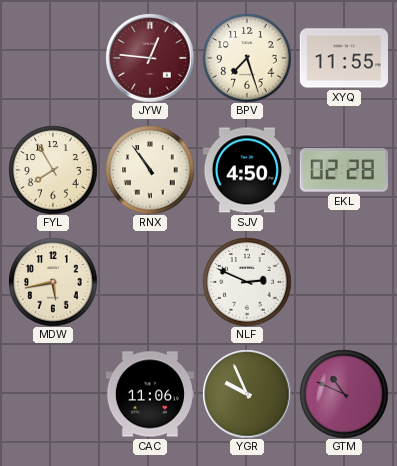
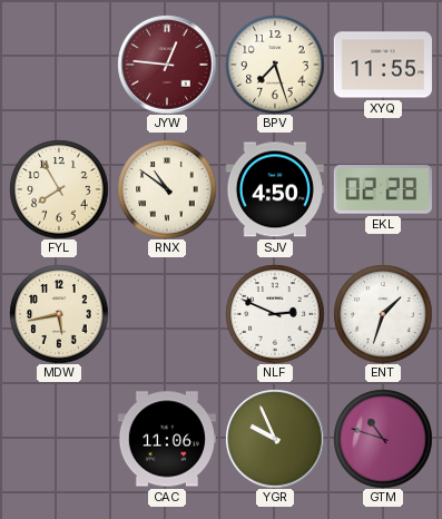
RNX: 10:54 -> 10:51
ENT: none -> 1:33
GTM: 10:49 -> 10:48
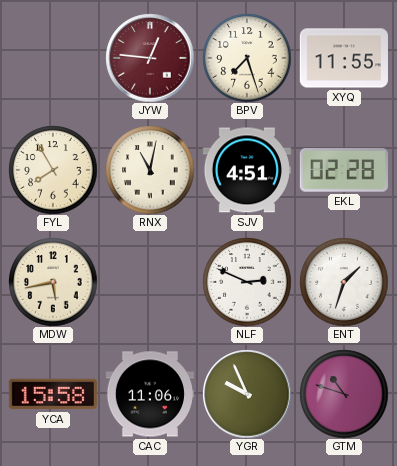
RNX: 10:51 -> 11:02
SJV: 4:50 -> 4:51
YCA: none -> 15:58
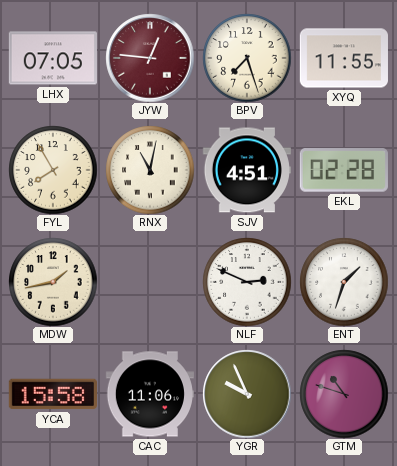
LHX: none -> 07:05
MDW: 5:43 -> 1:43
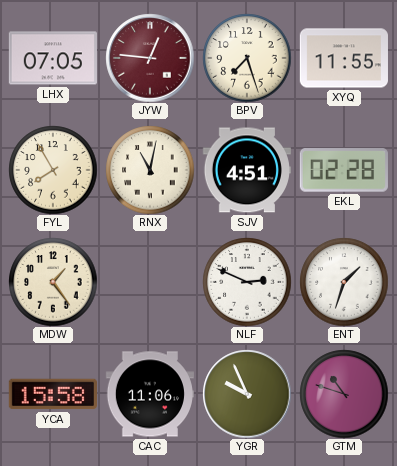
MDW: 1:43 -> 1:24
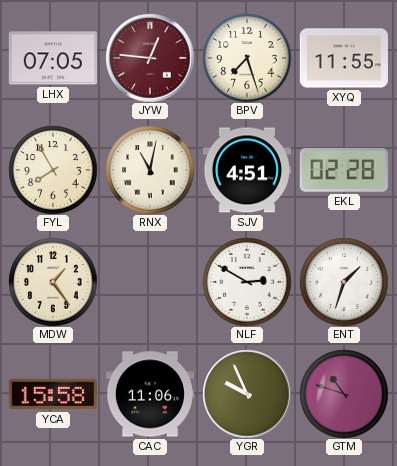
NLF: 2:49 -> 2:50
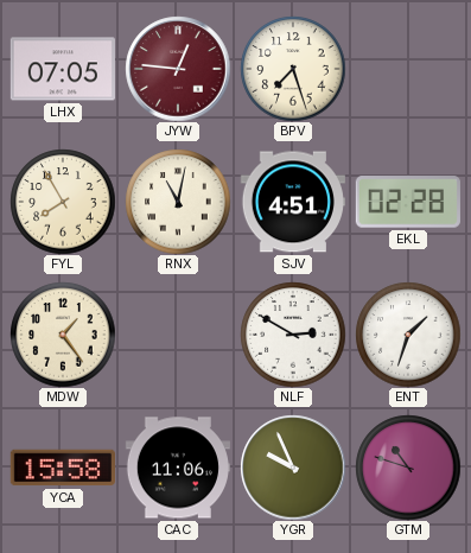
XYQ: 11:55 -> none
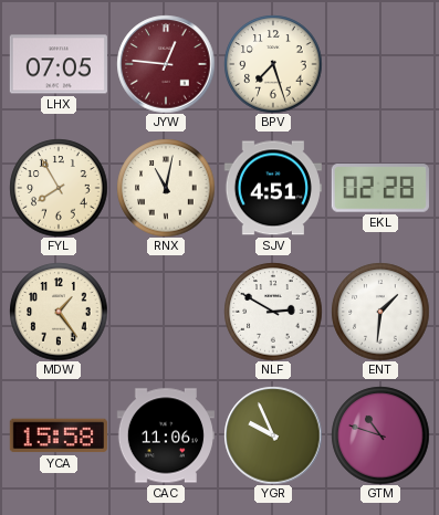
ENT: 1:33 -> 1:31
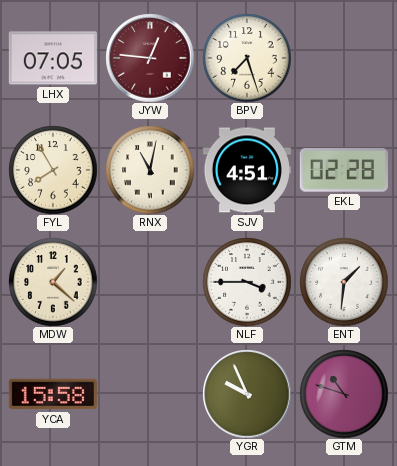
MDW: 1:24 -> 1:22
NLF: 2:50 -> 3:45
CAC: 11:06 -> none
